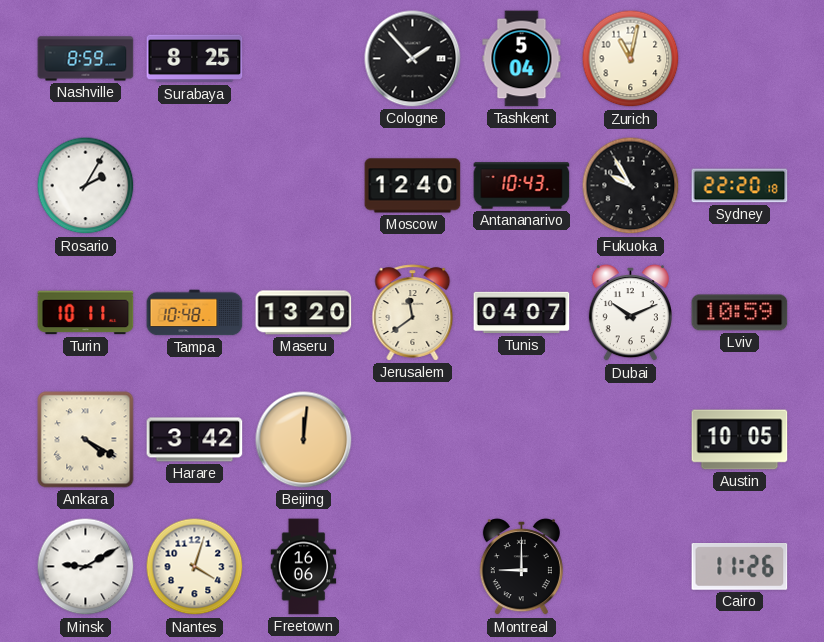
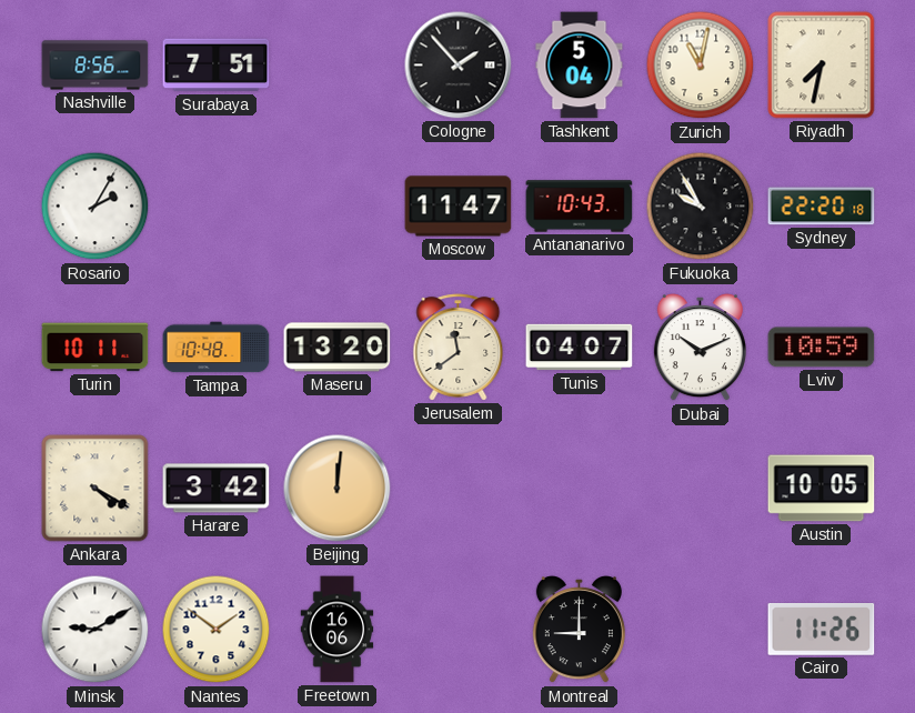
Nashville: 8:59 -> 8:56
Surabaya: 8:25 -> 7:51
Riyadh: none -> 7:32
Moscow: 12:40 -> 11:47
Nantes: 4:03 -> 1:51
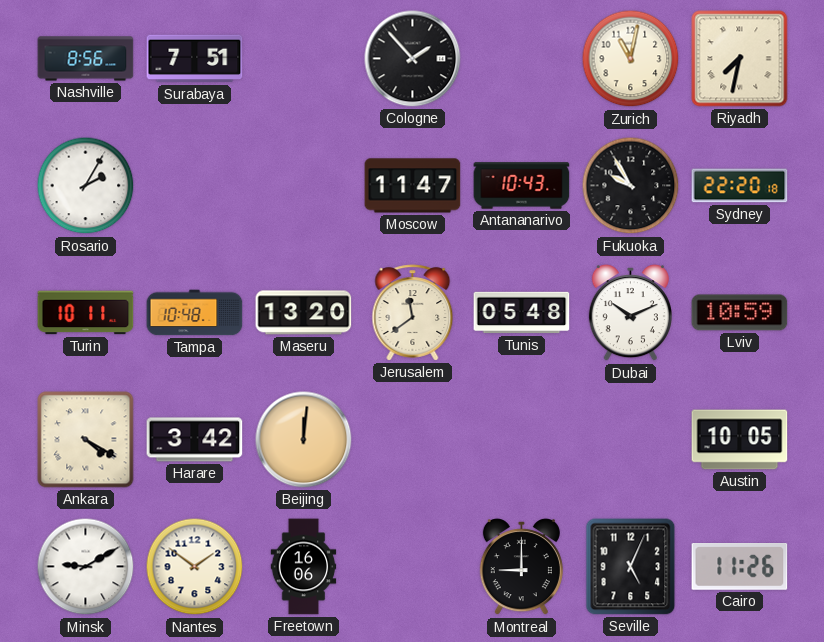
Tashkent: 5:04 -> none
Tunis: 04:07 -> 05:48
Seville: none -> 5:04
